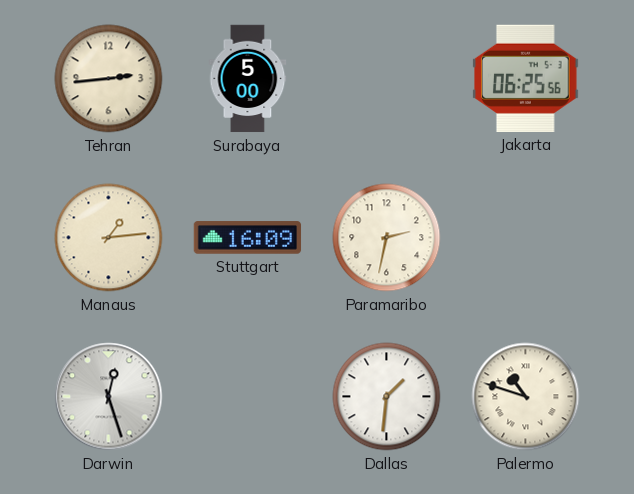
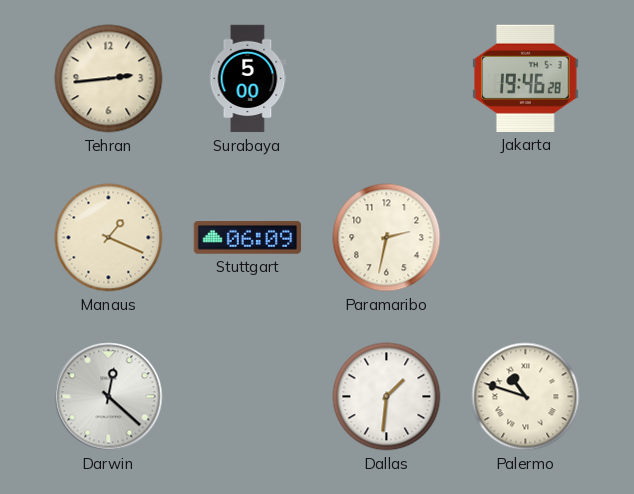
Jakarta: 06:25 -> 19:46
Manaus: 1:14 -> 1:19
Stuttgart: 16:09 -> 06:09
Darwin: 12:27 -> 12:22
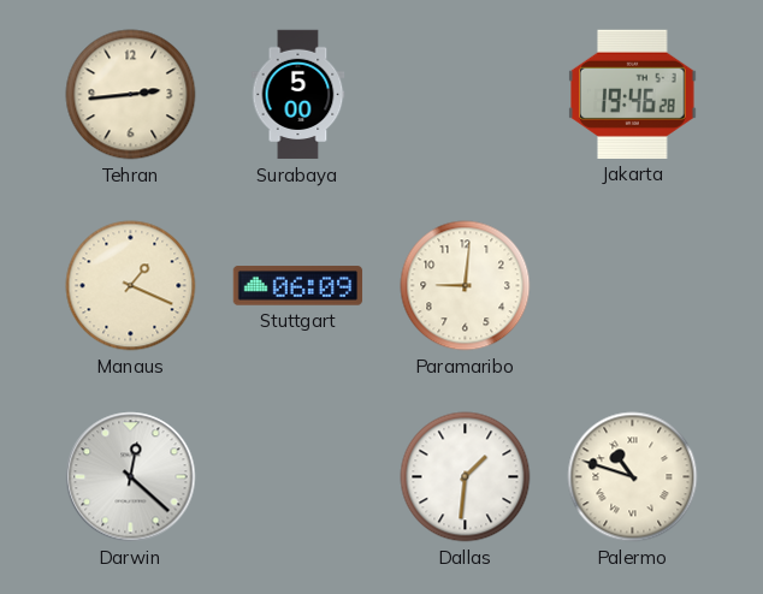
Paramaribo: 2:32 -> 9:01
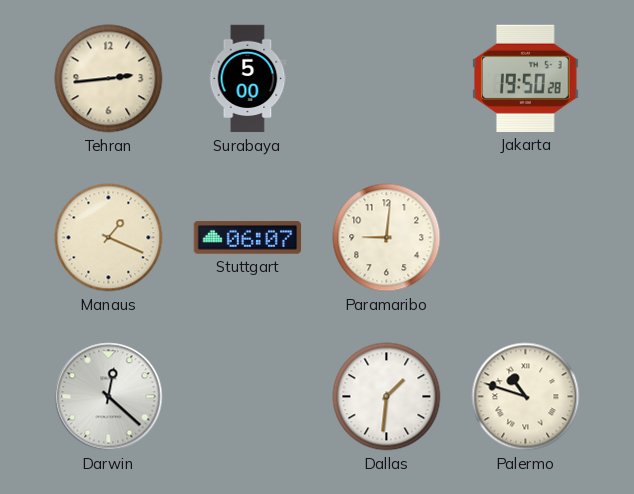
Jakarta: 19:46 -> 19:50
Stuttgart: 06:09 -> 06:07
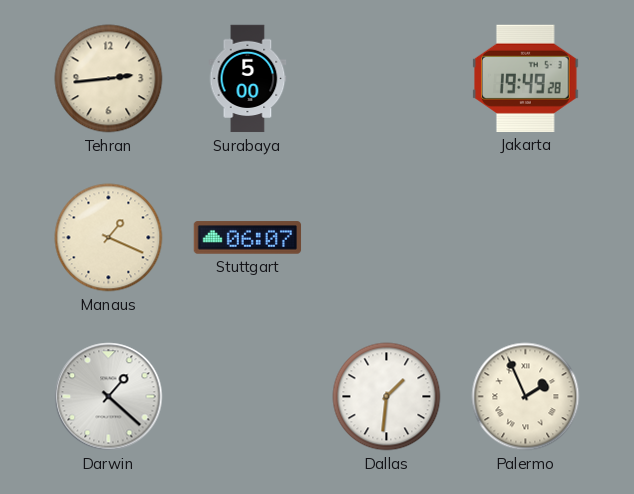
Jakarta: 19:50 -> 19:49
Paramaribo: 9:01 -> none
Darwin: 12:22 -> 1:22
Palermo: 10:48 -> 1:56
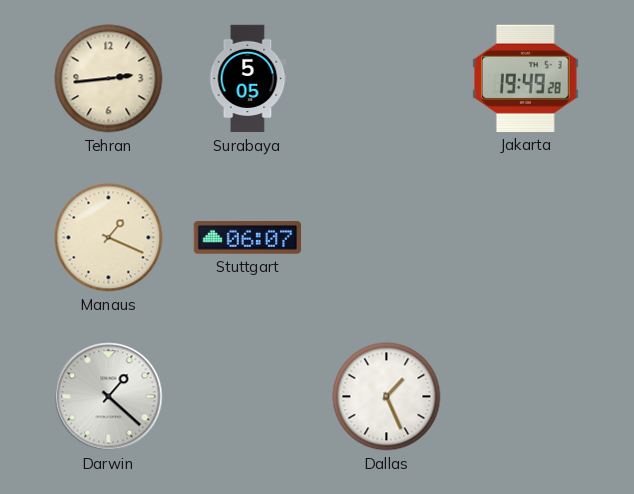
Surabaya: 5:00 -> 5:05
Dallas: 1:31 -> 1:26
Palermo: 1:56 -> none
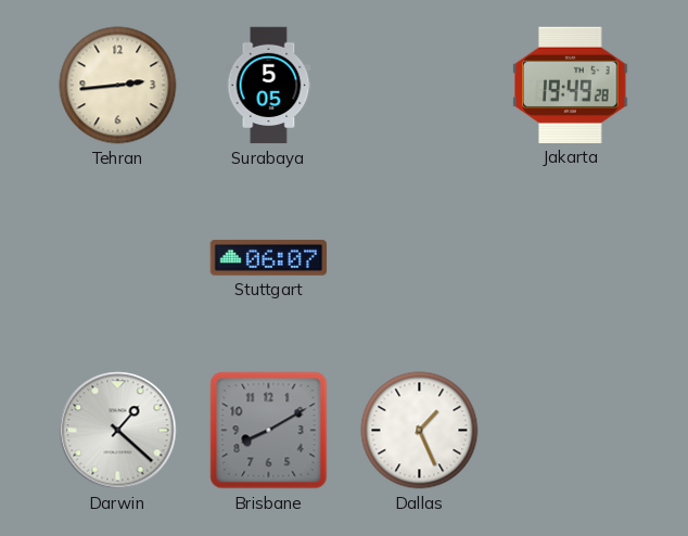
Manaus: 1:19 -> none
Brisbane: none -> 8:10
